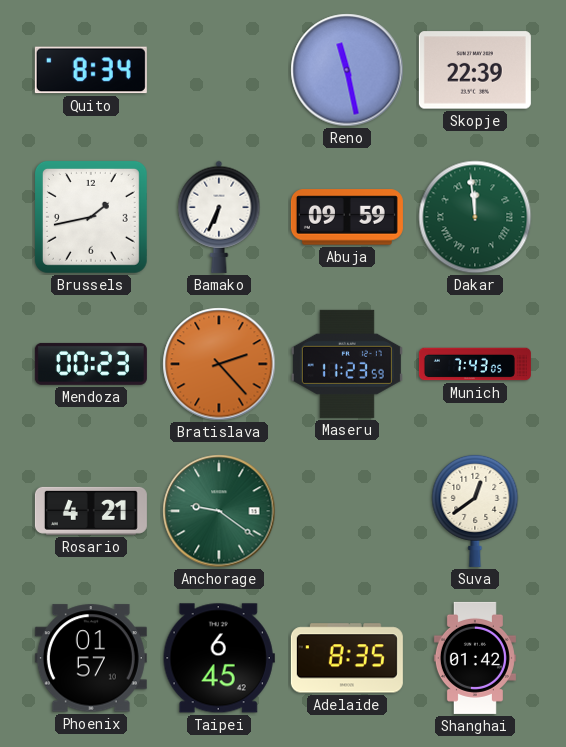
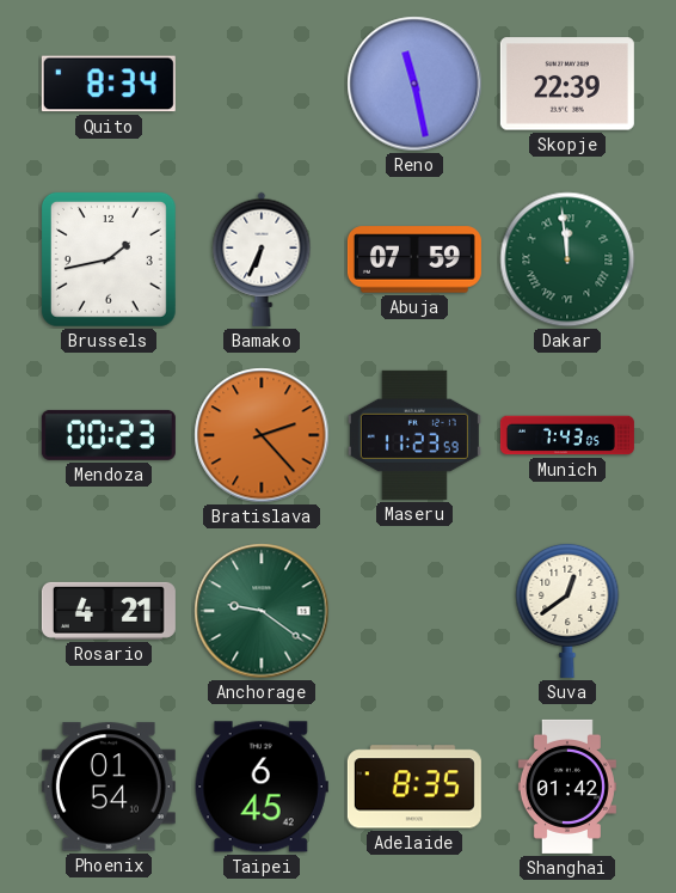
Abuja: 09:59 -> 07:59
Phoenix: 01:57 -> 01:54
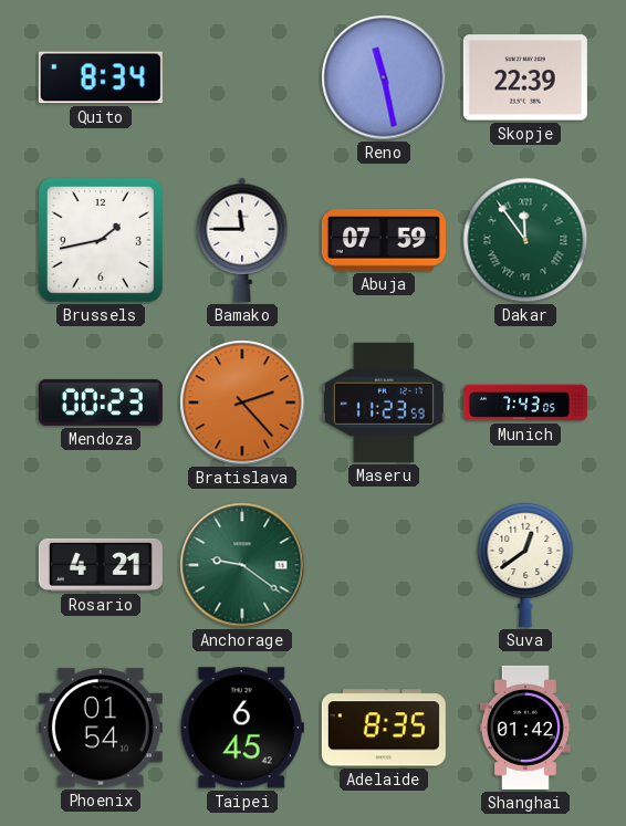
Bamako: 6:34 -> 11:45
Dakar: 11:59 -> 11:54
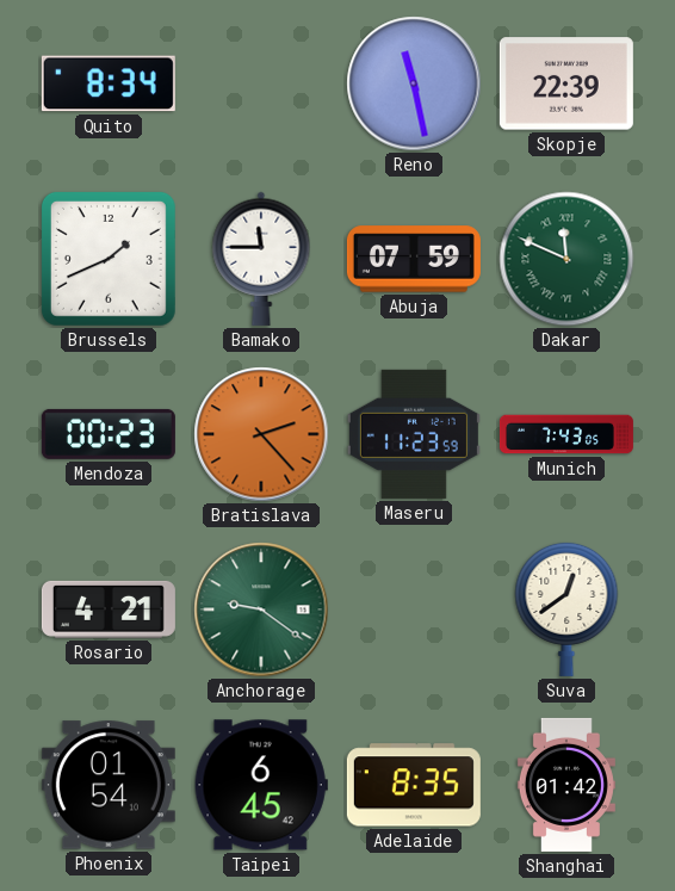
Brussels: 1:43 -> 1:41
Dakar: 11:54 -> 11:49
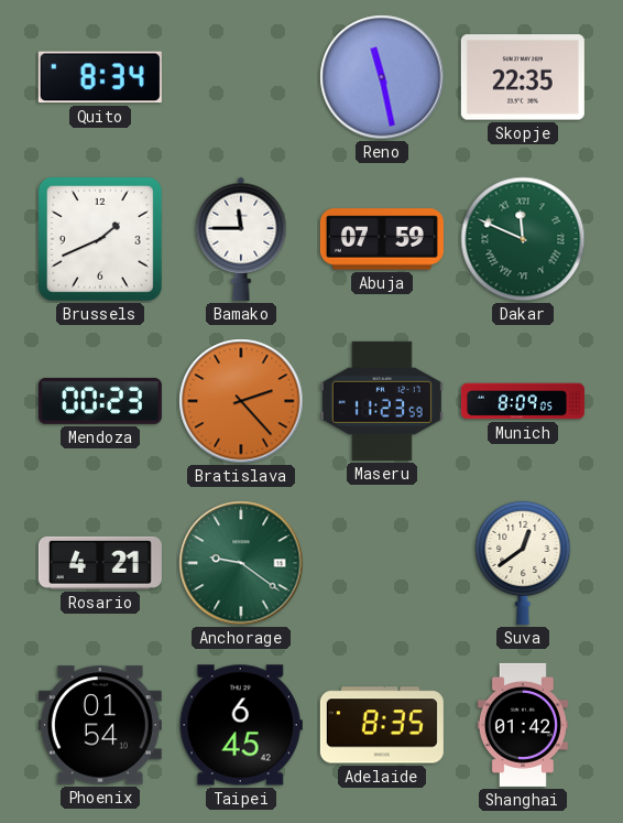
Skopje: 22:39 -> 22:35
Munich: 7:43 -> 8:09
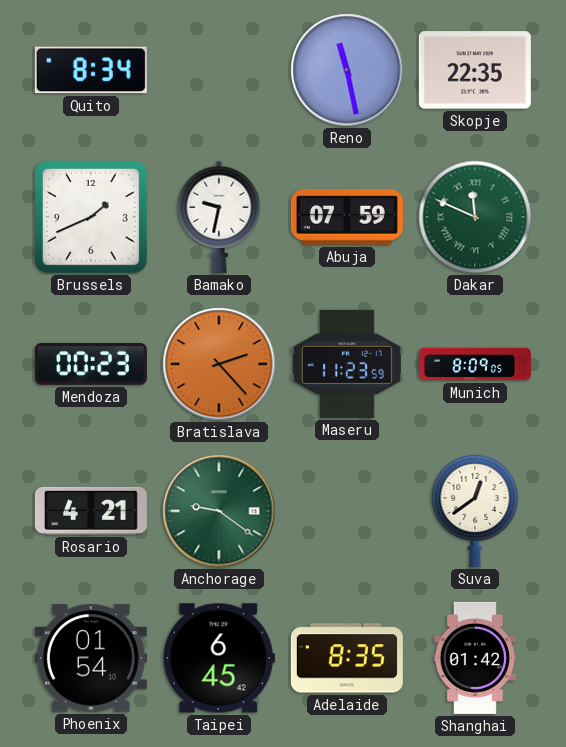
Bamako: 11:45 -> 9:32
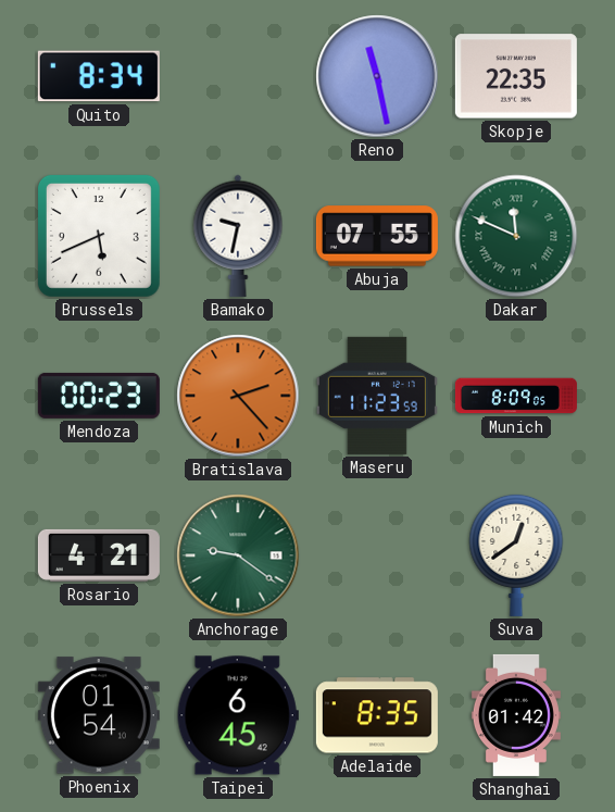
Brussels: 1:41 -> 5:41
Abuja: 07:59 -> 07:55
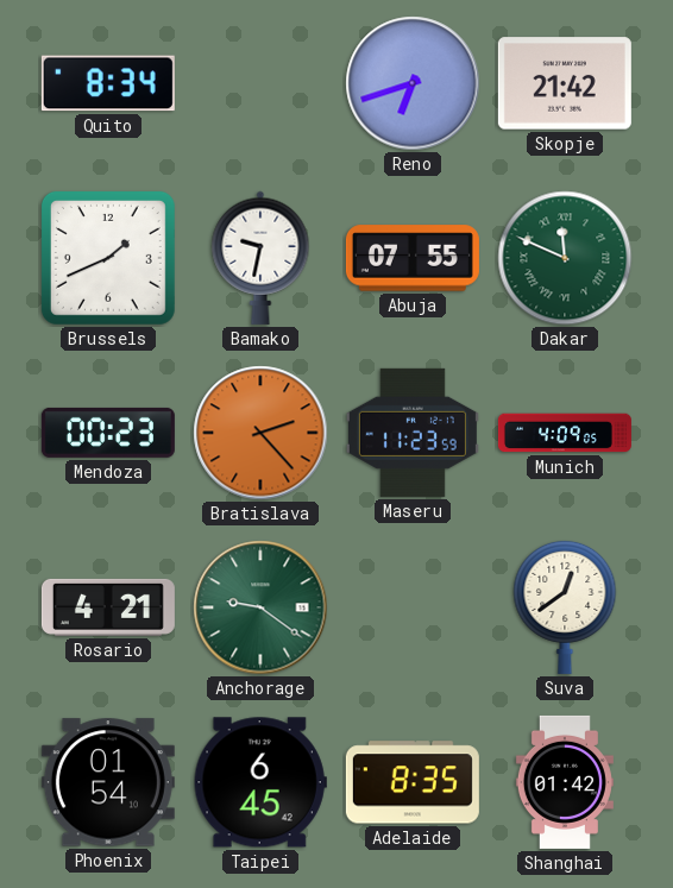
Reno: 11:28 -> 6:42
Skopje: 22:35 -> 21:42
Brussels: 5:41 -> 1:41
Munich: 8:09 -> 4:09
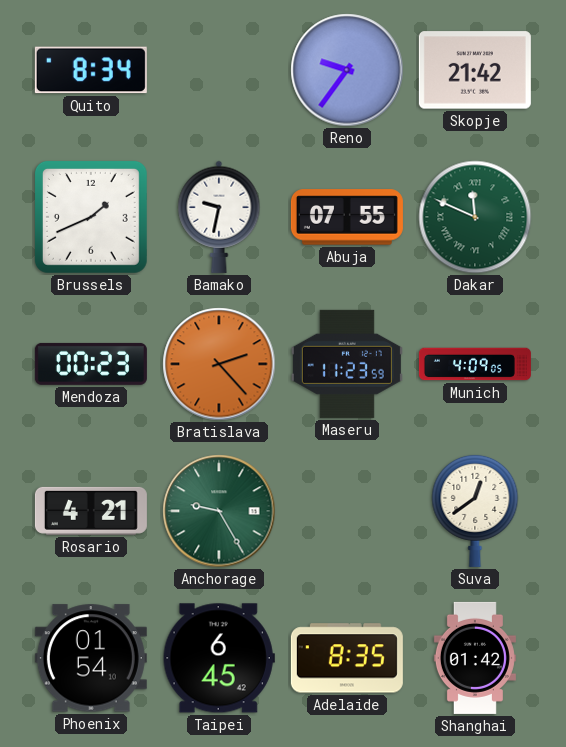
Reno: 6:42 -> 9:36
Anchorage: 9:21 -> 9:25
